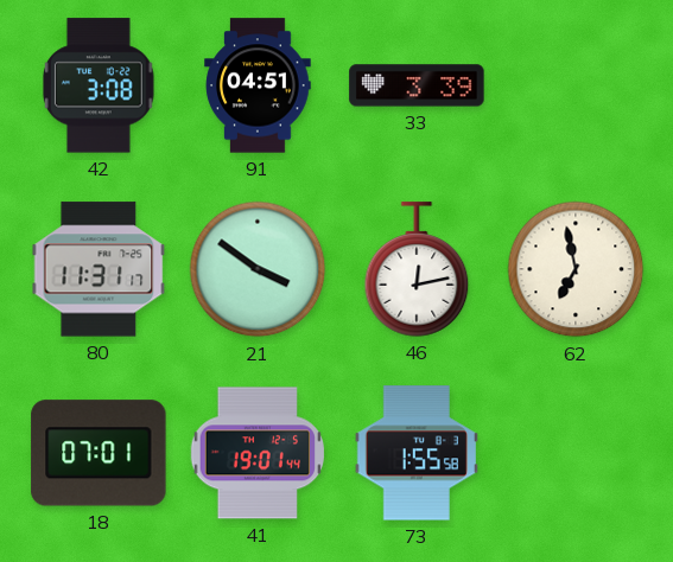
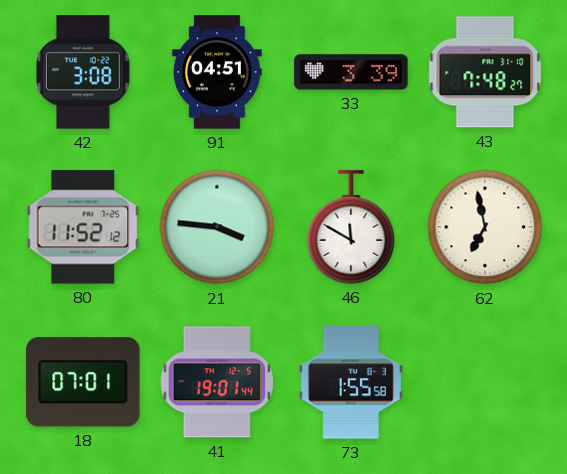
43: none -> 7:48
80: 11:31 -> 11:52
21: 3:51 -> 3:46
46: 12:13 -> 11:50
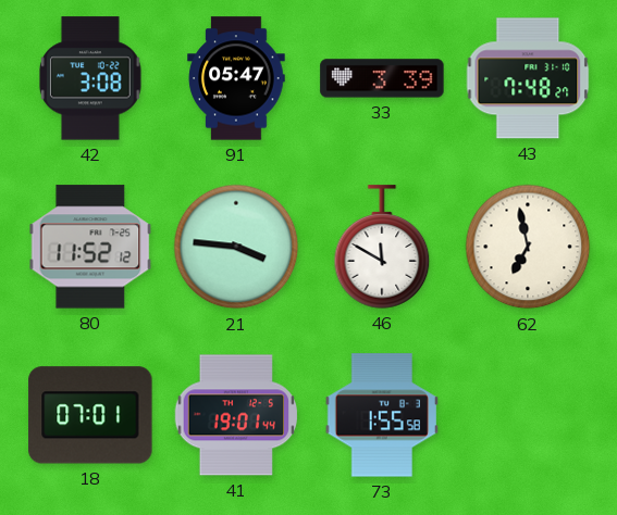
91: 04:51 -> 05:47
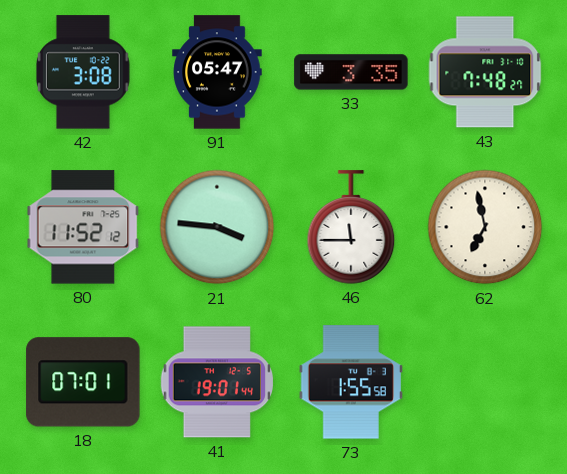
33: 3:39 -> 3:35
46: 11:50 -> 11:45
